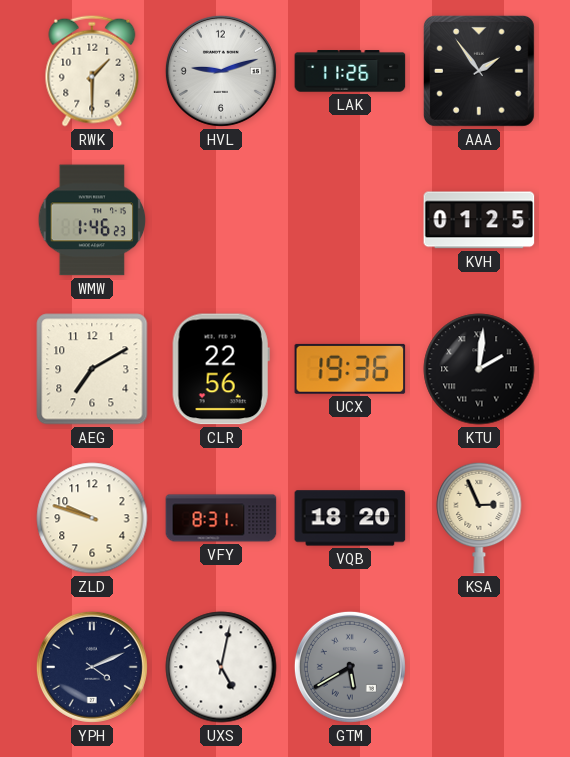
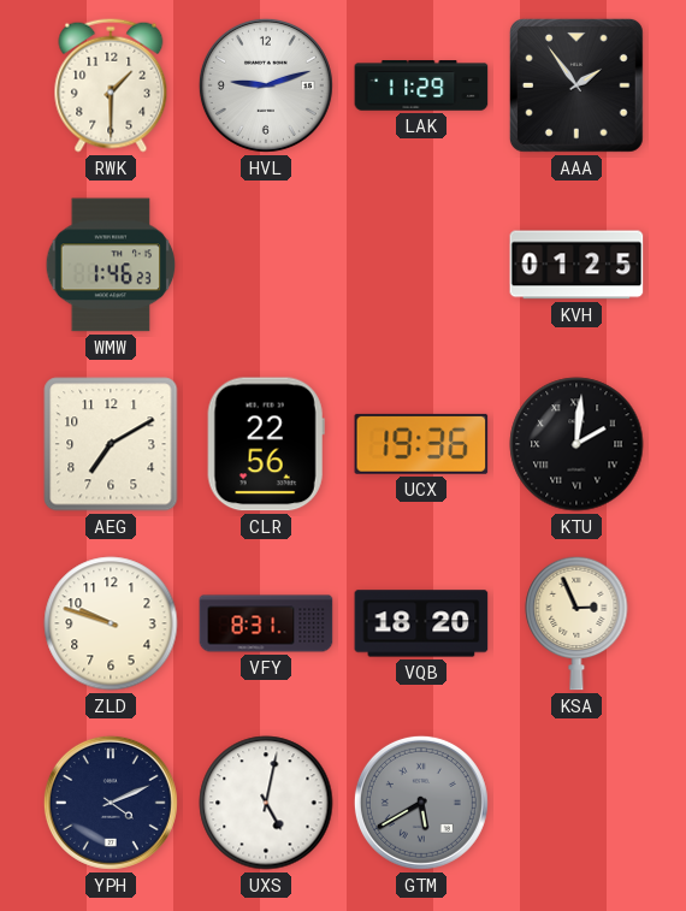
LAK: 11:26 -> 11:29
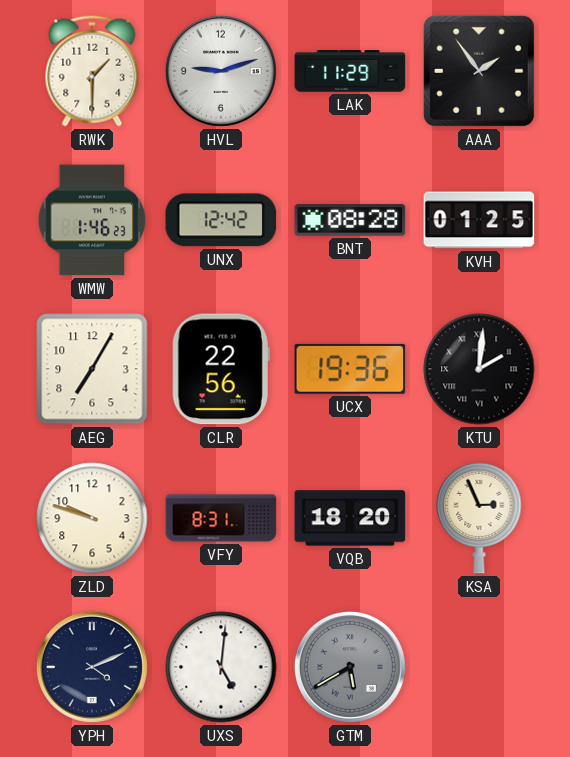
UNX: none -> 12:42
BNT: none -> 08:28
AEG: 7:10 -> 7:05
UXS: 5:02 -> 5:01
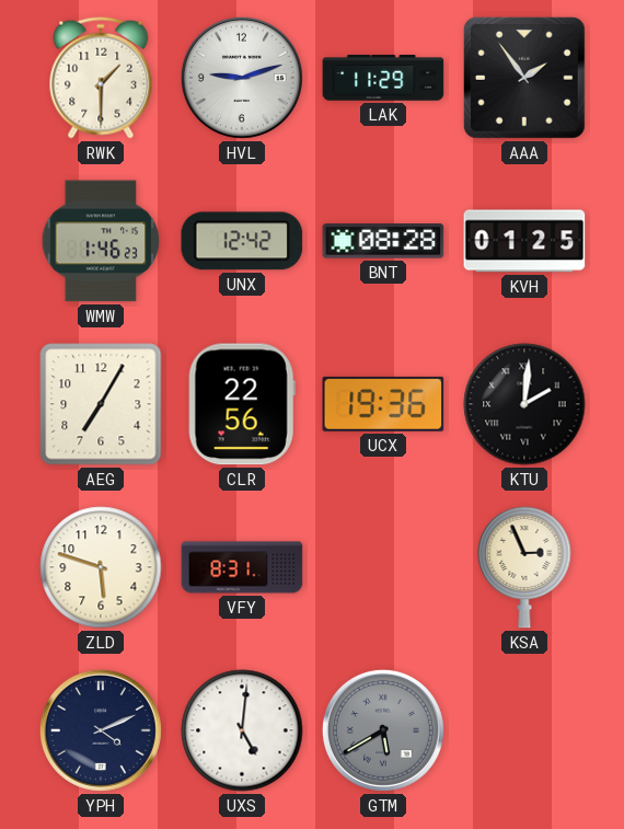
ZLD: 9:48 -> 5:48
VQB: 18:20 -> none
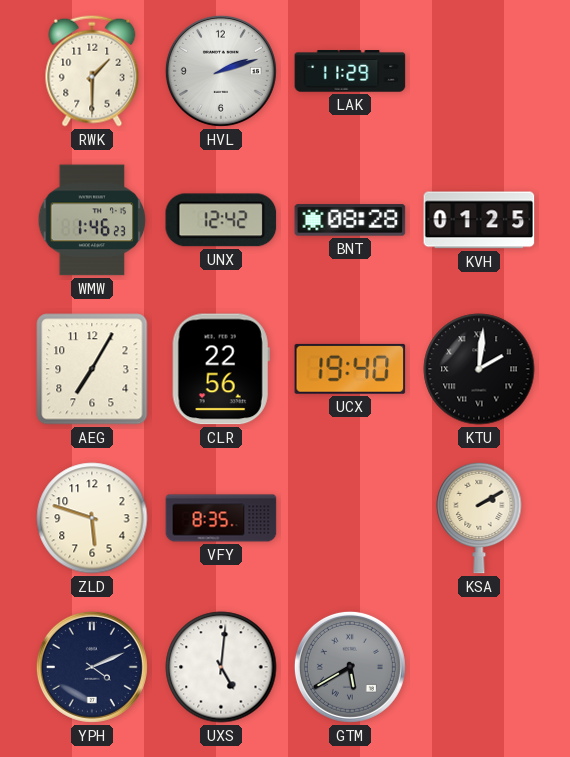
HVL: 9:12 -> 2:12
AAA: 1:54 -> none
UCX: 19:36 -> 19:40
VFY: 8:31 -> 8:35
KSA: 2:56 -> 2:10
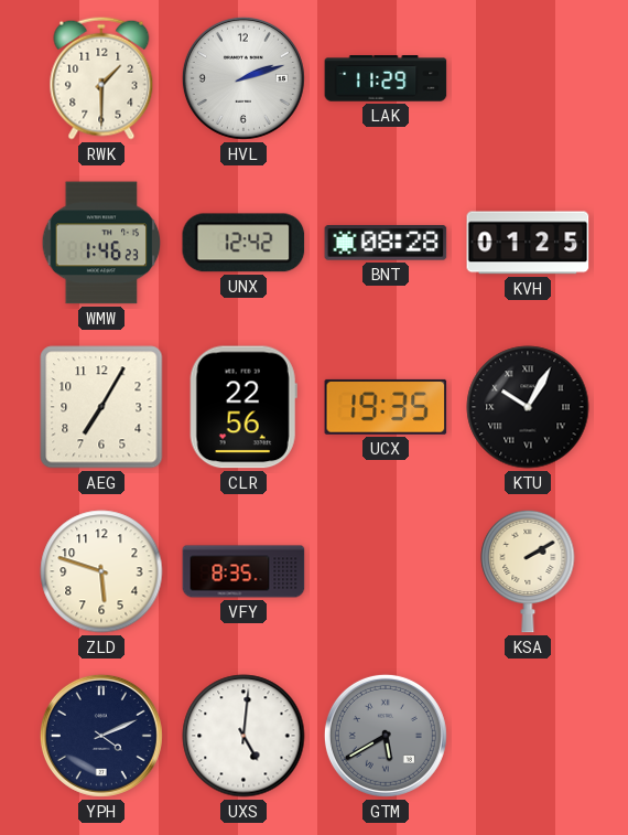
UCX: 19:40 -> 19:35
KTU: 2:01 -> 10:05
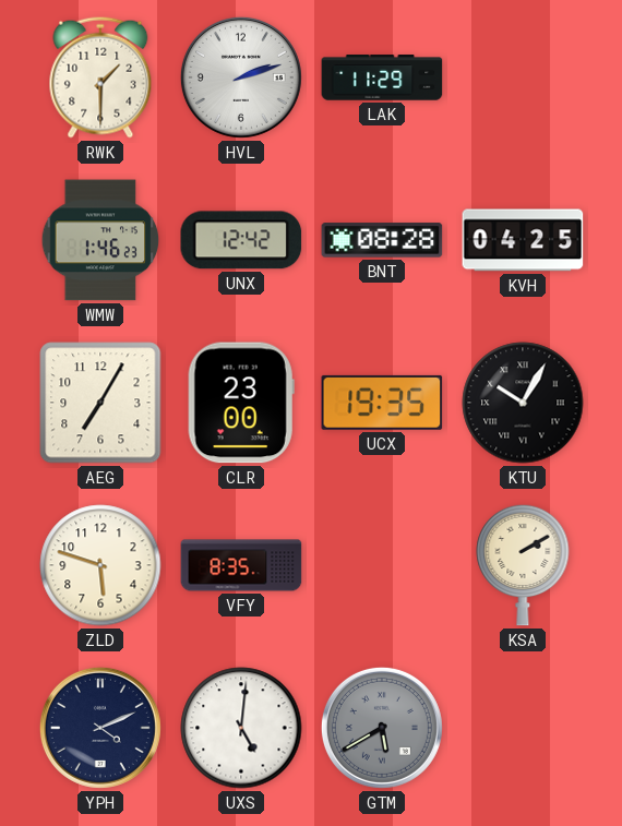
KVH: 01:25 -> 04:25
CLR: 22:56 -> 23:00
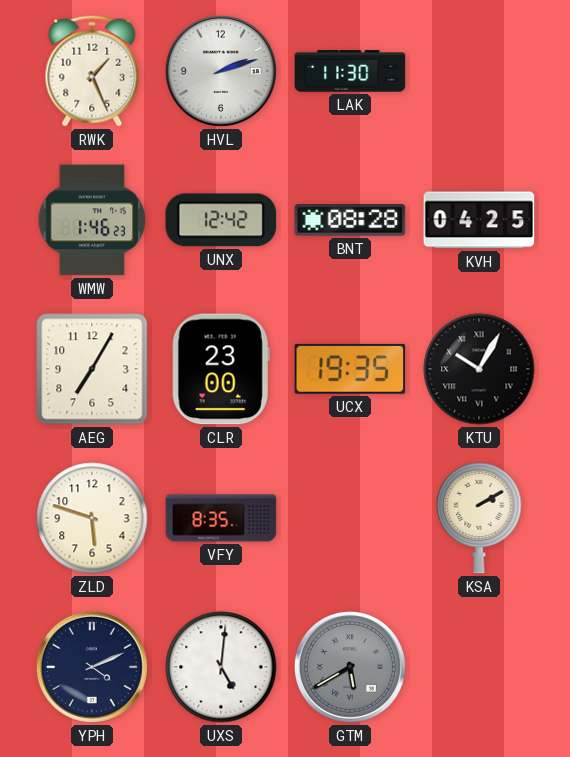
RWK: 1:30 -> 1:26
LAK: 11:29 -> 11:30
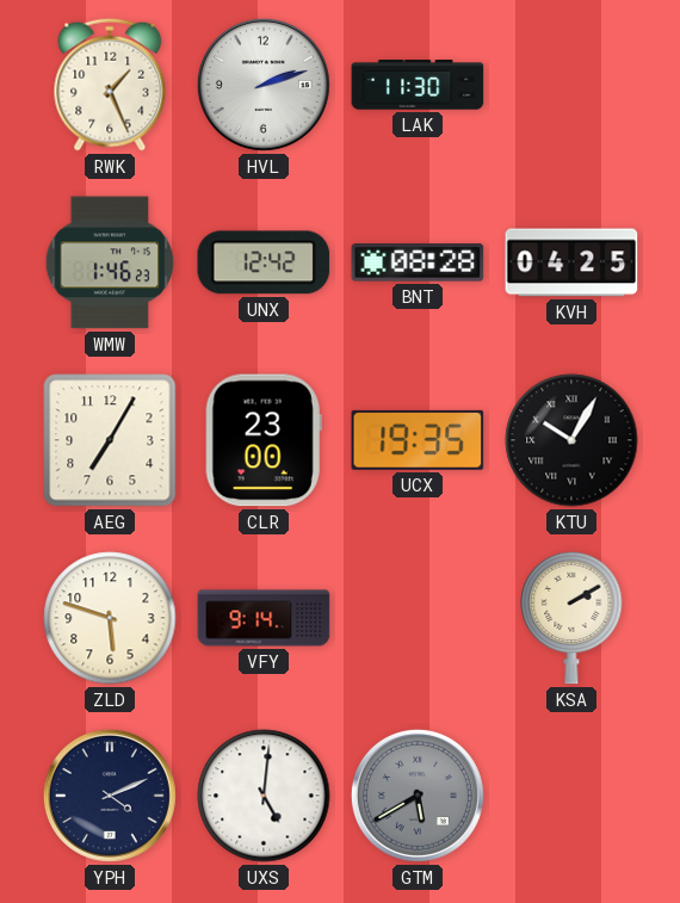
VFY: 8:35 -> 9:14
